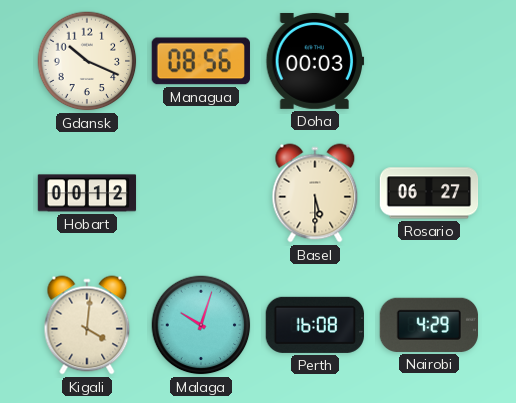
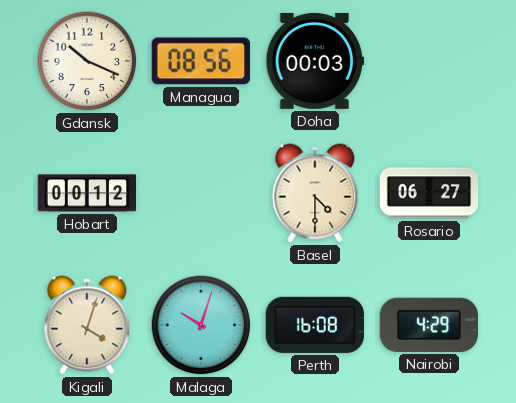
Basel: 5:30 -> 4:30
Kigali: 4:01 -> 4:03
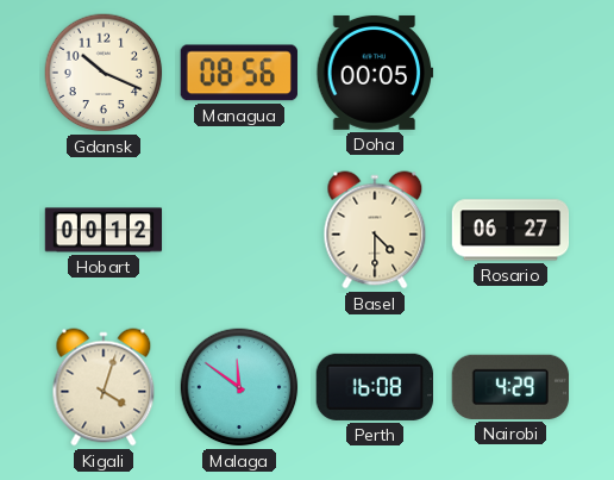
Doha: 00:03 -> 00:05
Malaga: 10:03 -> 11:51
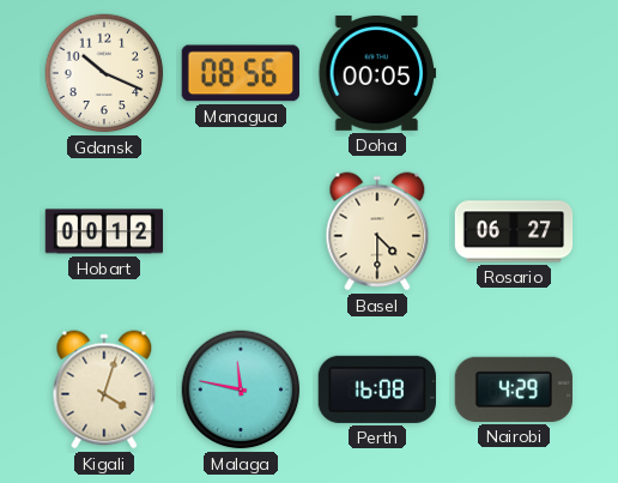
Malaga: 11:51 -> 11:47
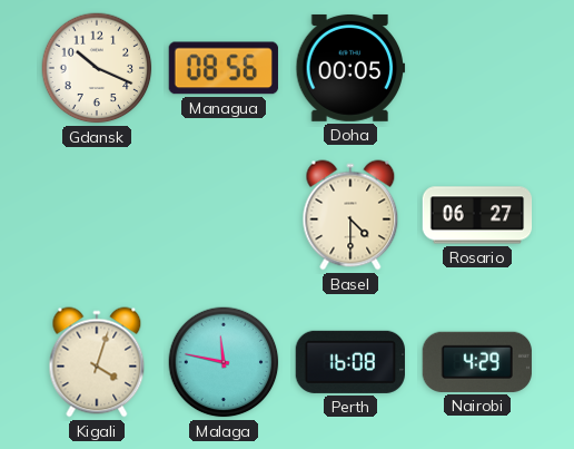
Hobart: 00:12 -> none
